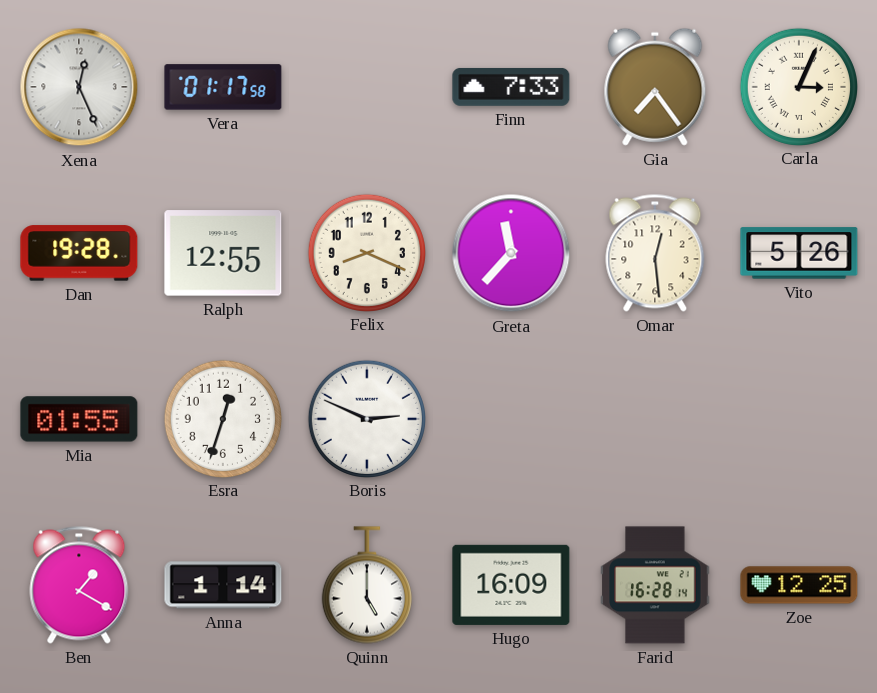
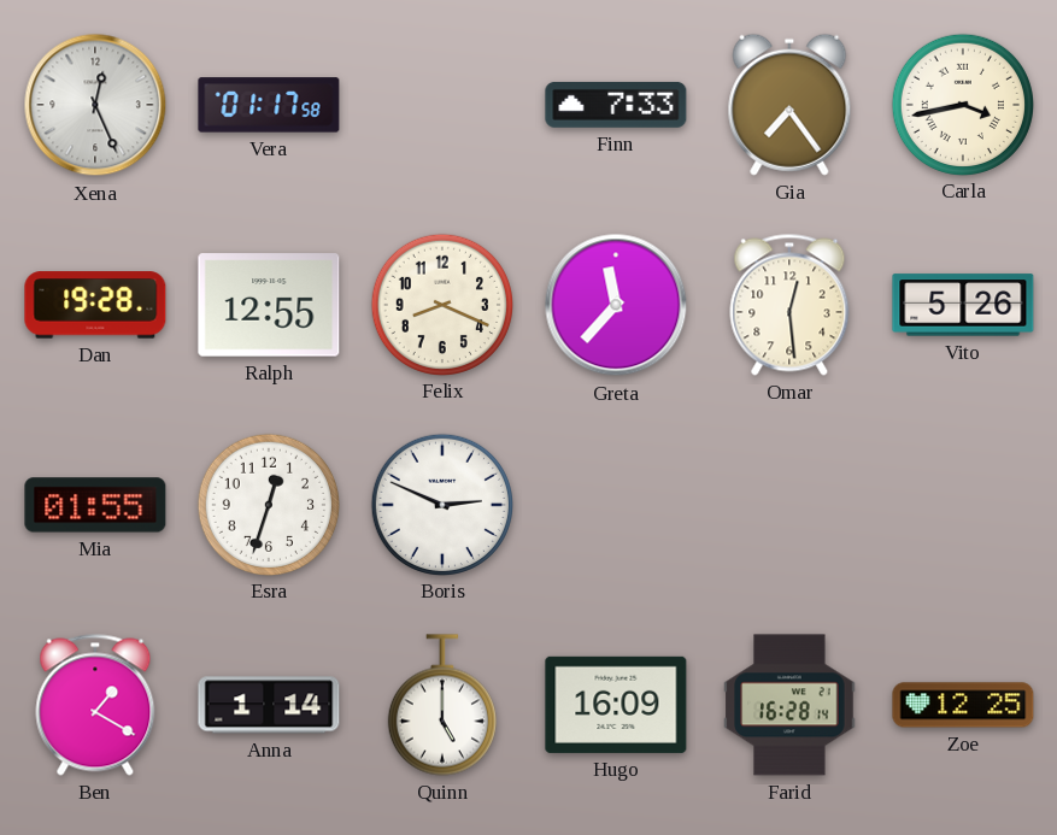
Carla: 3:04 -> 3:43
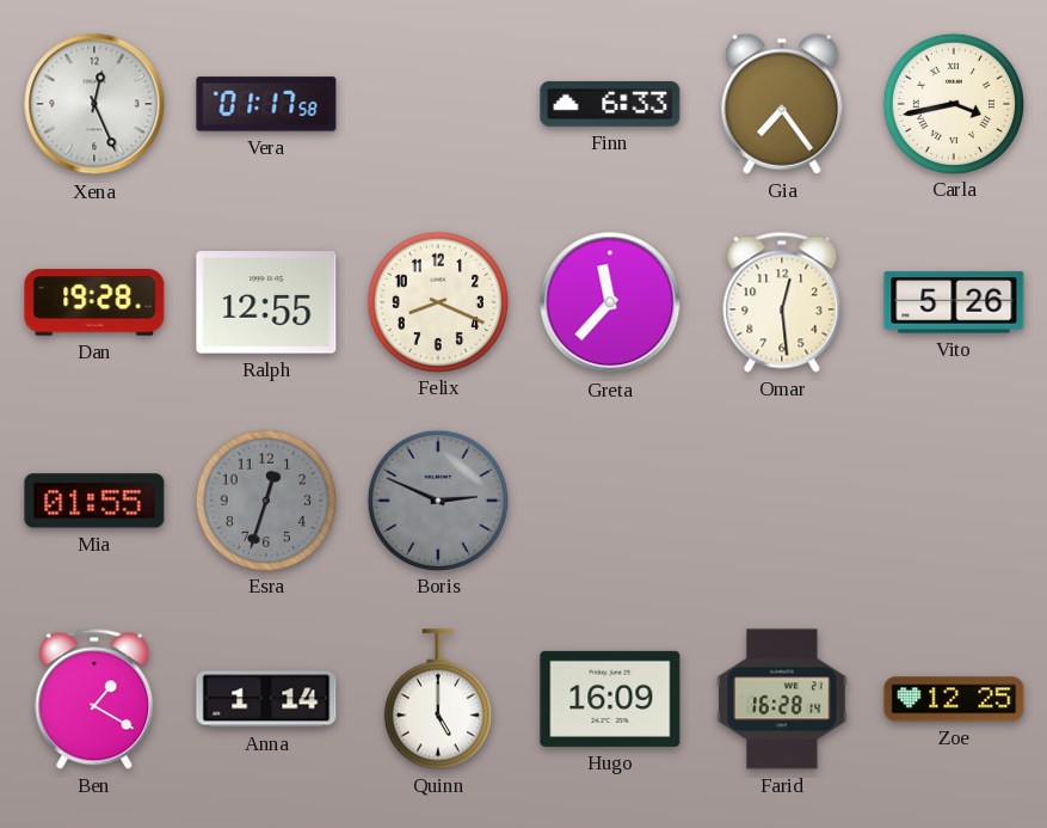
Finn: 7:33 -> 6:33
Esra dial: white -> grey
Boris dial: white -> grey
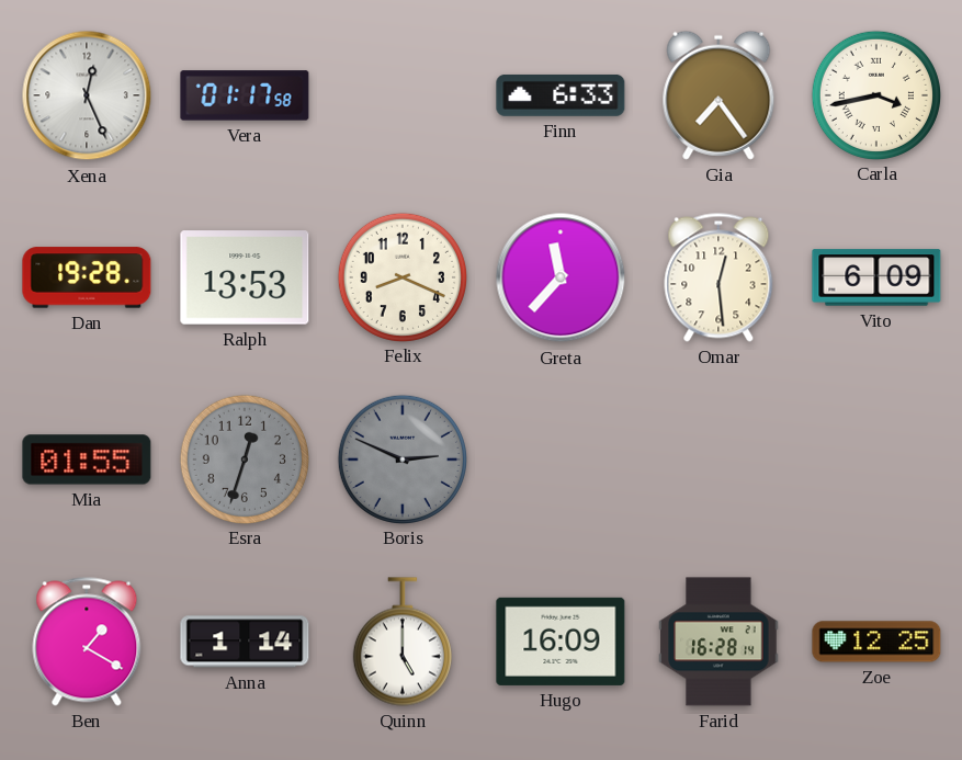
Ralph: 12:55 -> 13:53
Vito: 5:26 -> 6:09
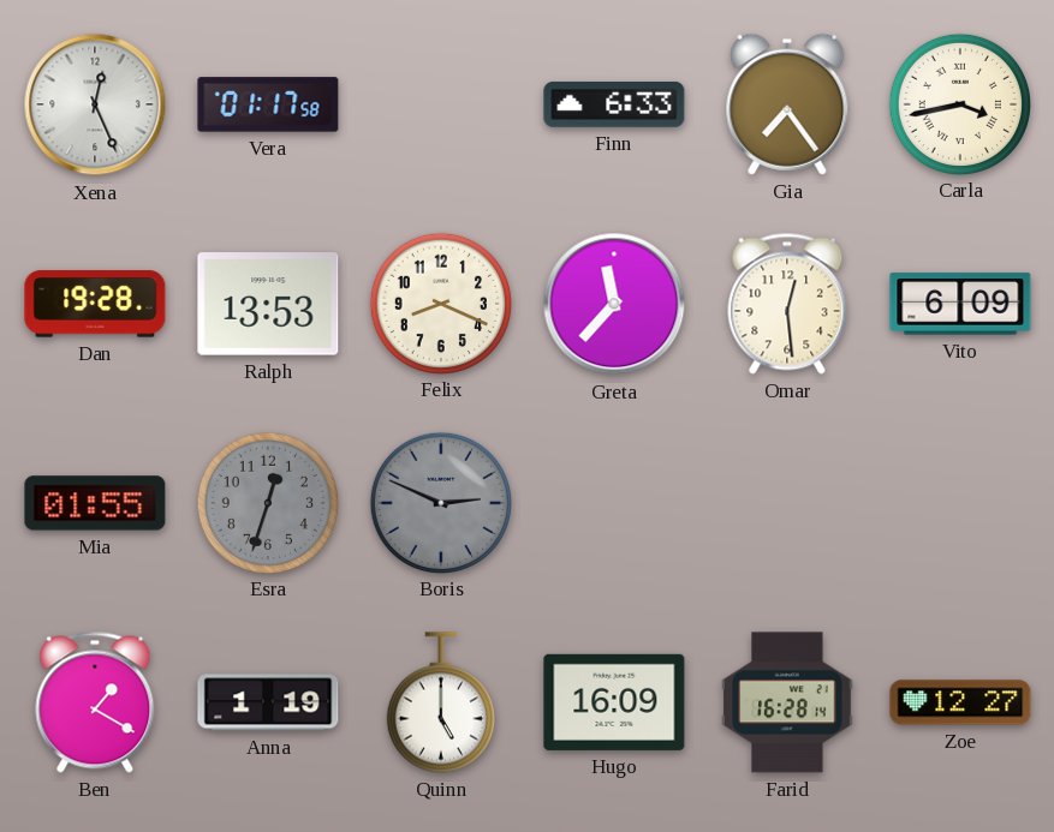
Anna: 1:14 -> 1:19
Zoe: 12:25 -> 12:27
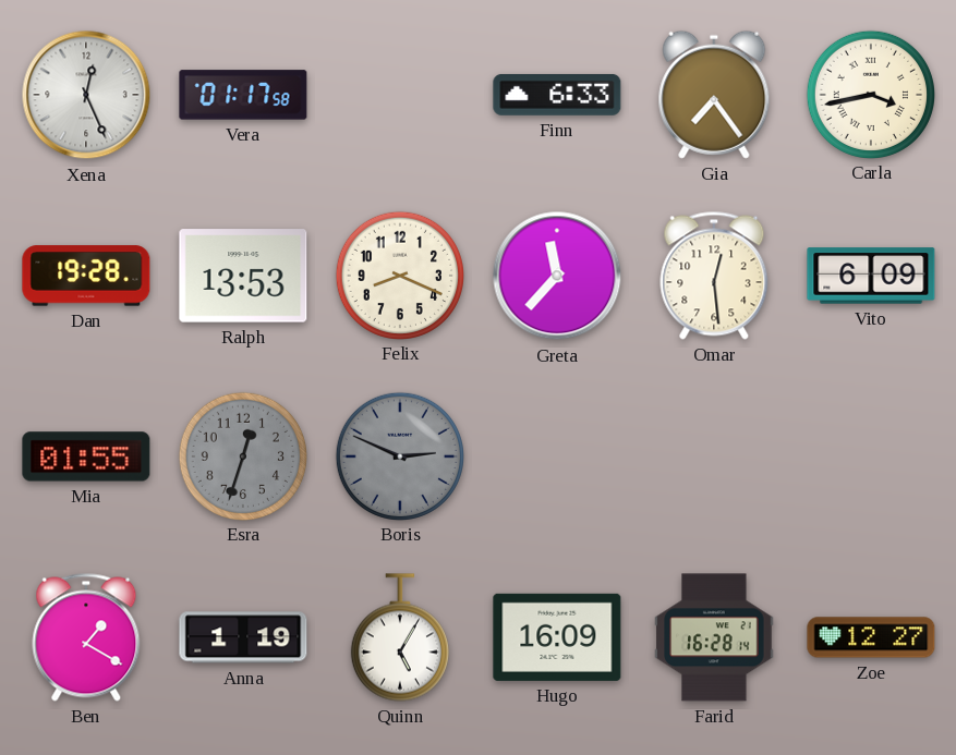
Quinn: 5:00 -> 5:05
